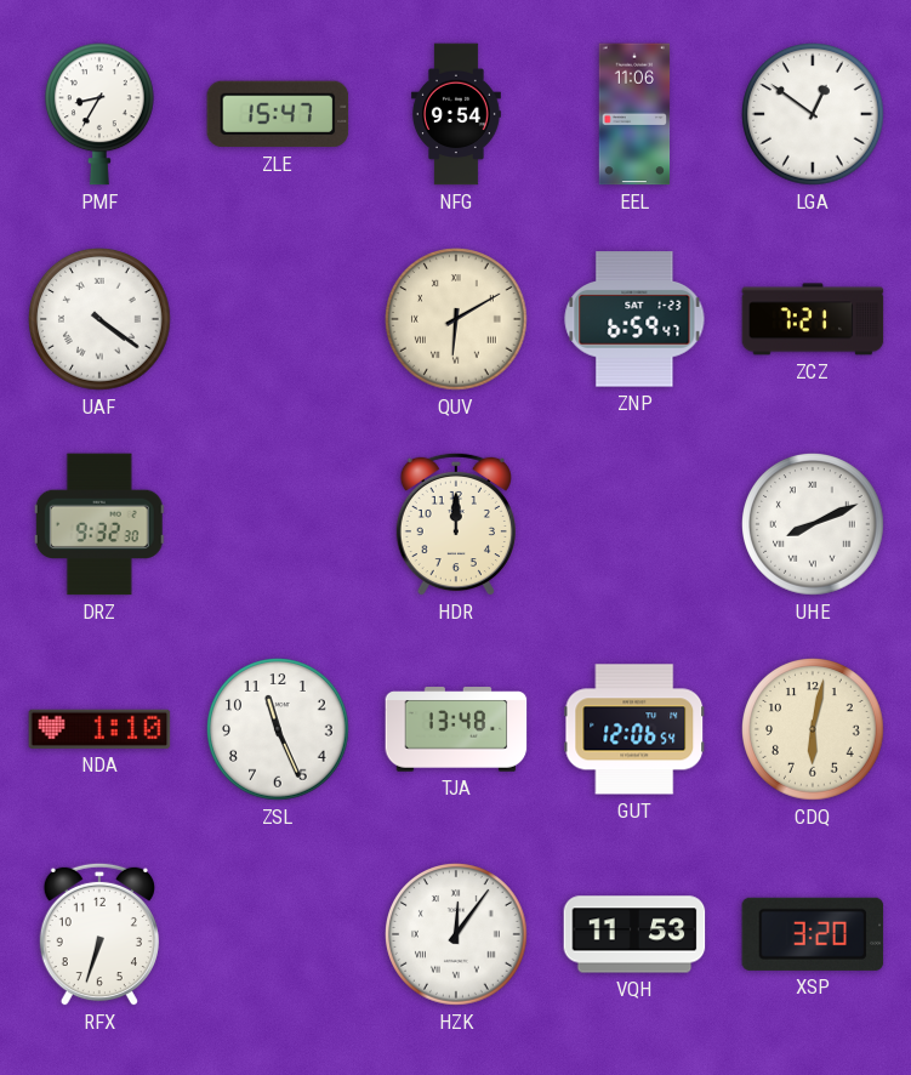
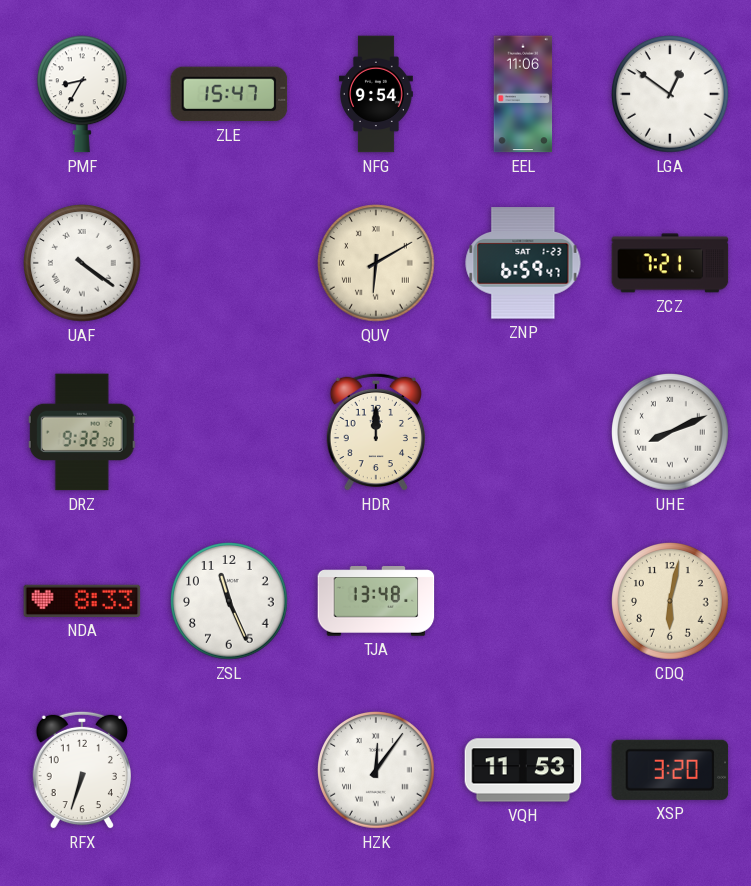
NDA: 1:10 -> 8:33
GUT: 12:06 -> none
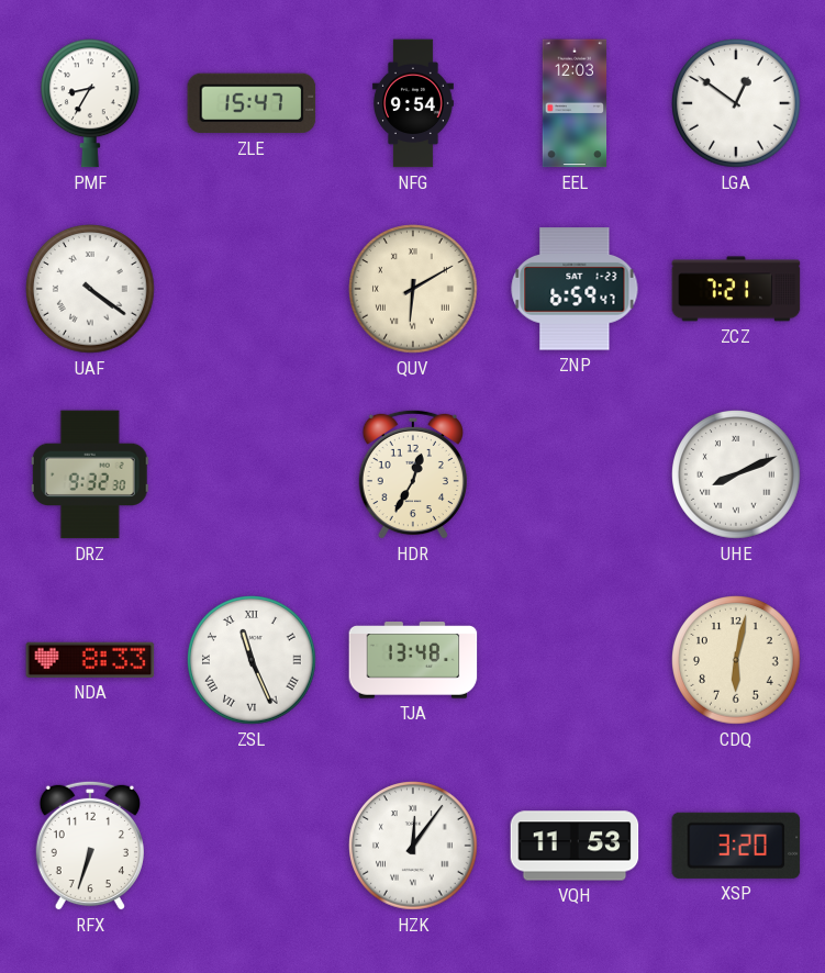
EEL: 11:06 -> 12:03
HDR: 12:00 -> 12:35
ZSL numerals: Arabic -> Roman
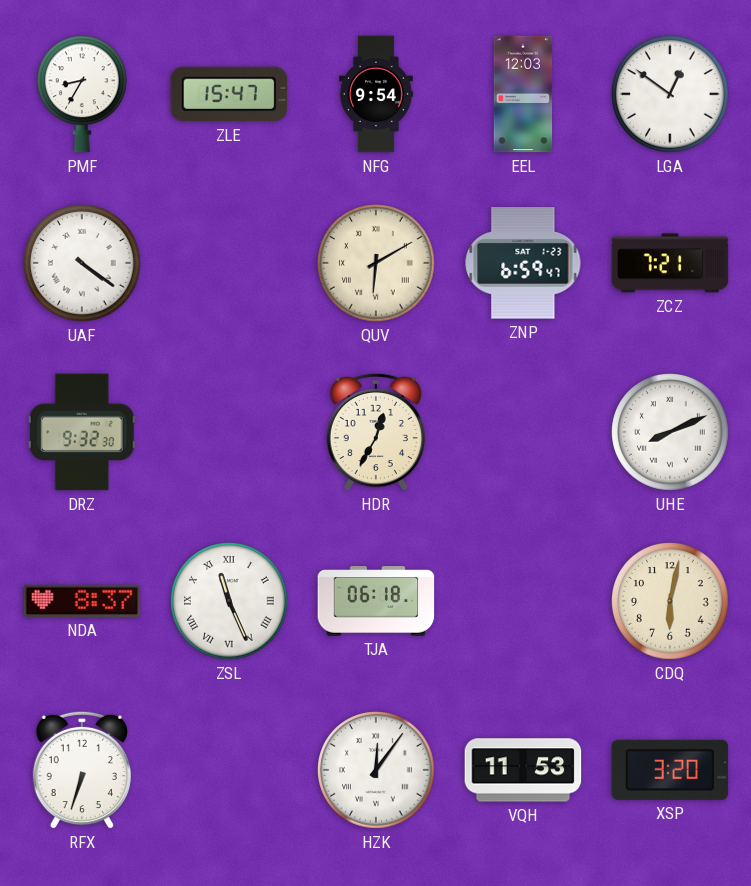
NDA: 8:33 -> 8:37
TJA: 13:48 -> 06:18
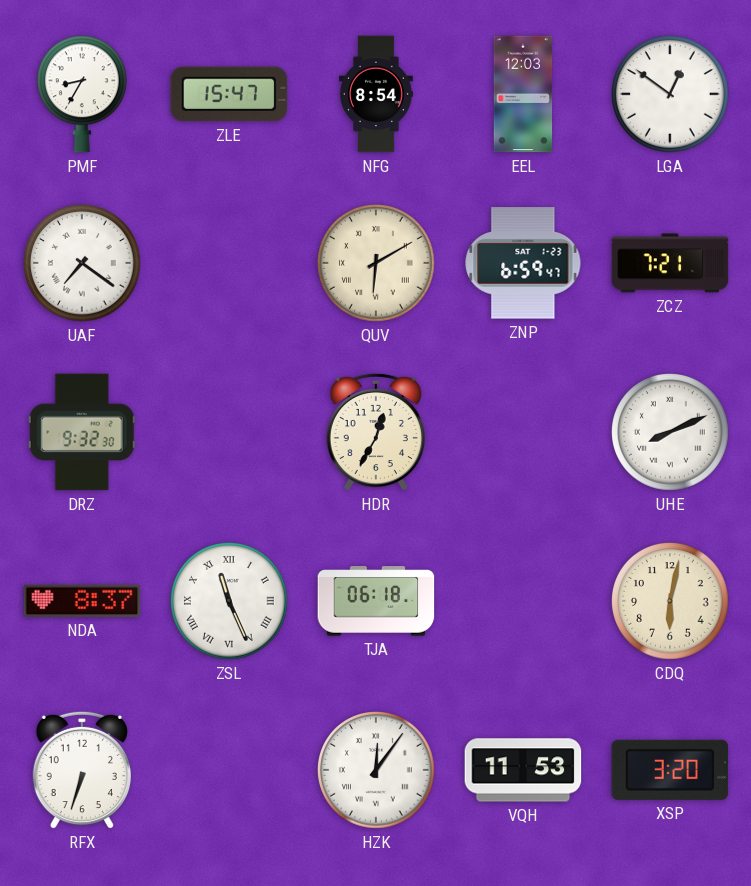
NFG: 9:54 -> 8:54
UAF: 4:21 -> 7:21
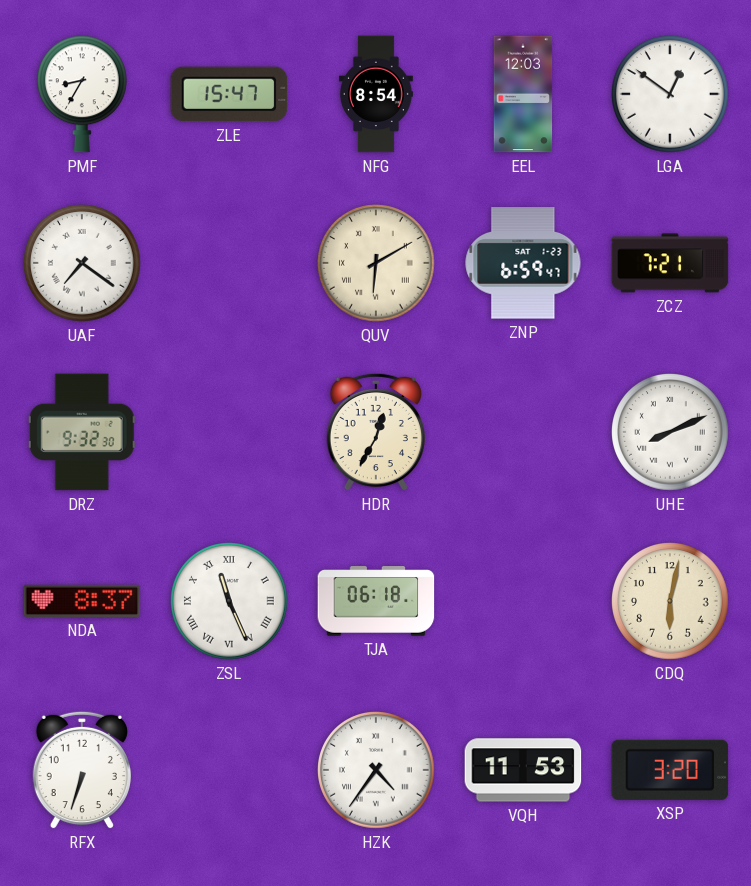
HZK: 12:06 -> 4:36
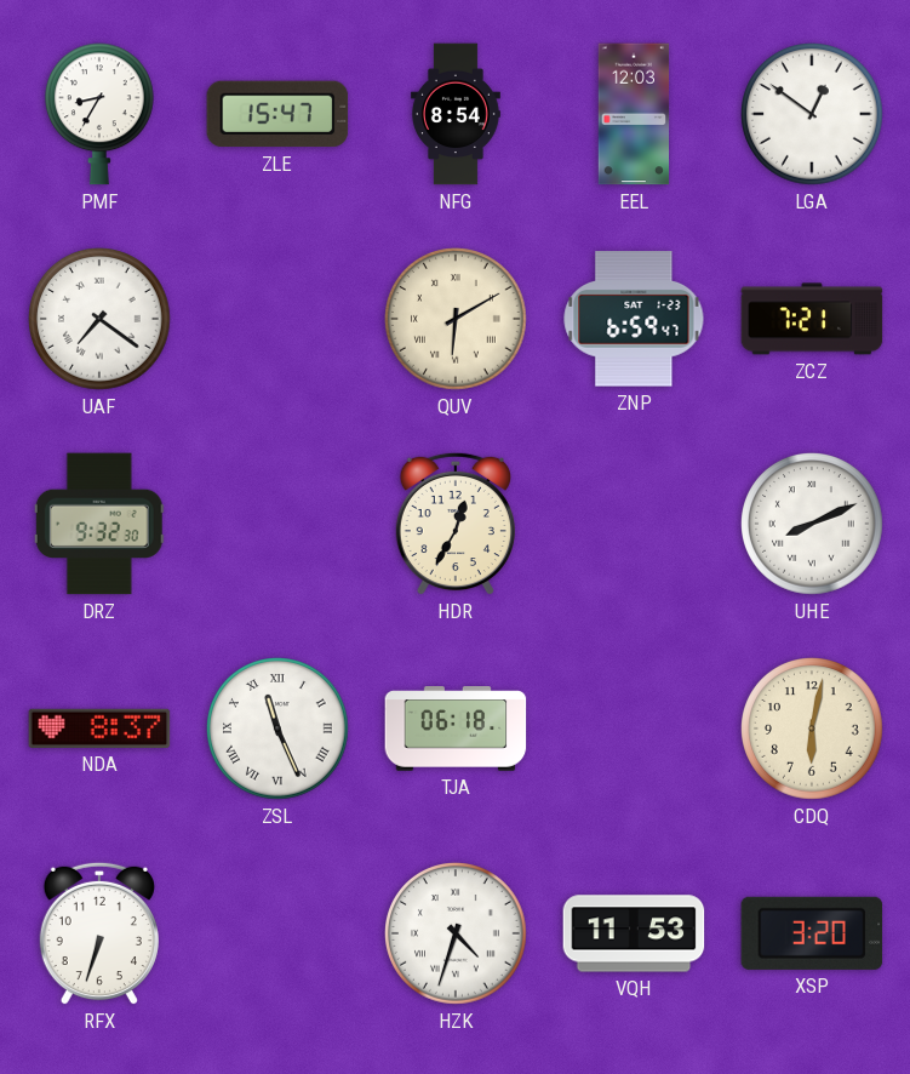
HZK: 4:36 -> 4:33
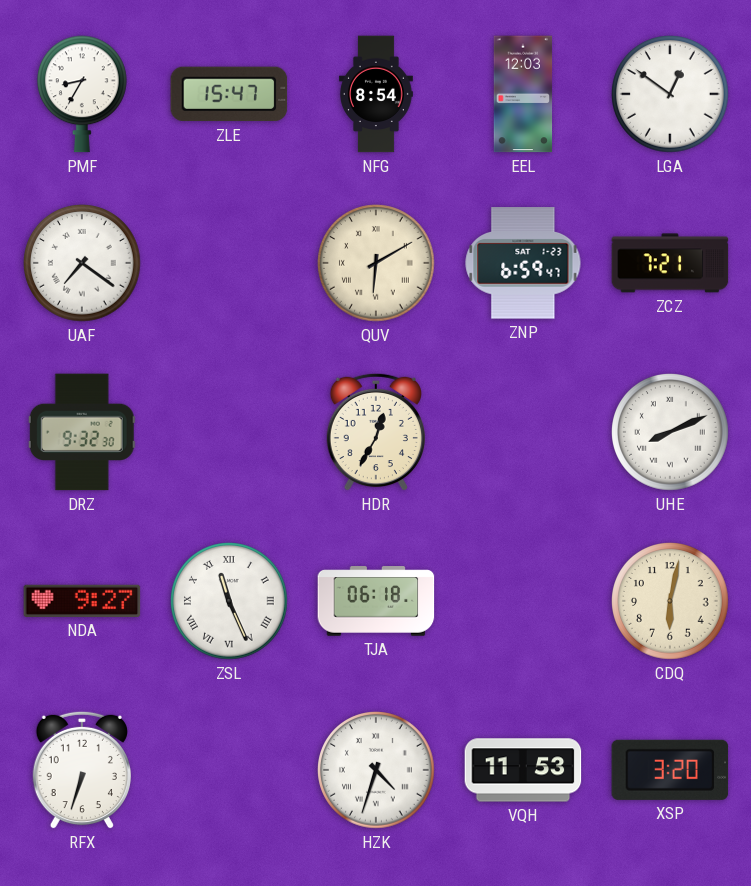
NDA: 8:37 -> 9:27
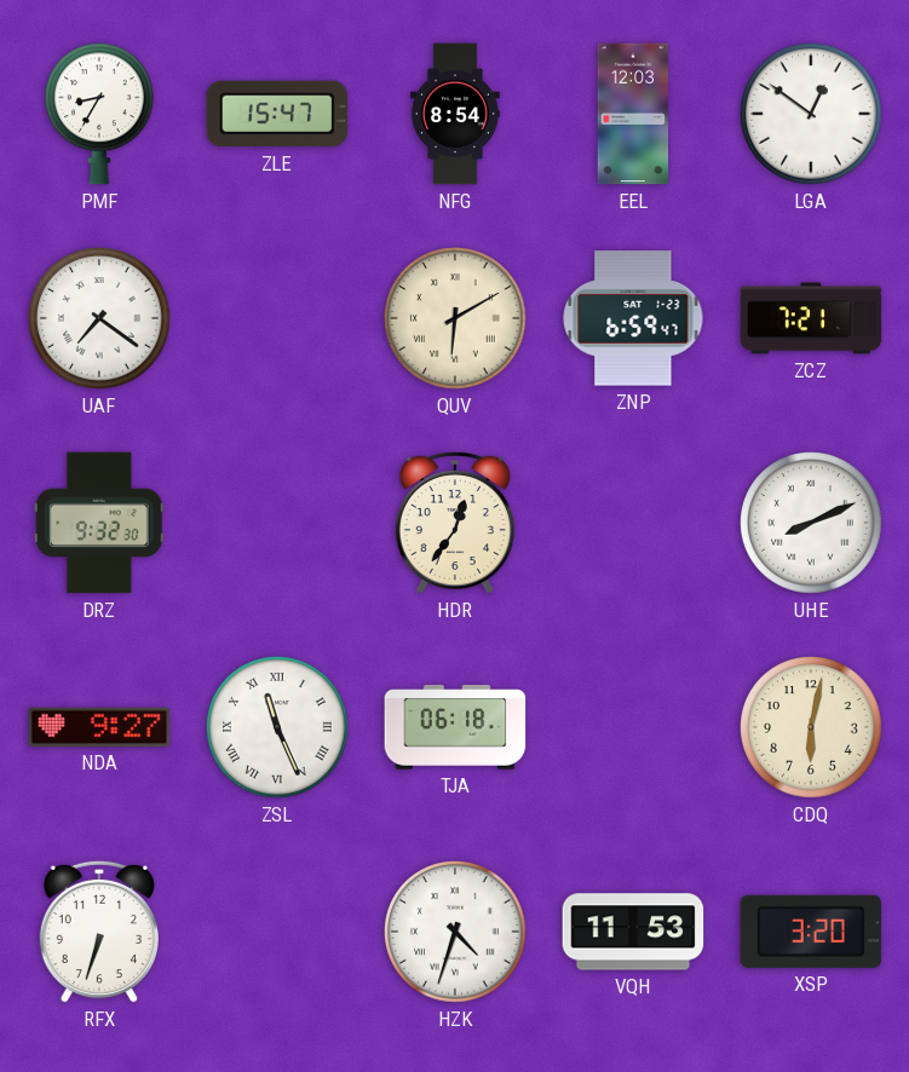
HDR: 12:35 -> 12:36
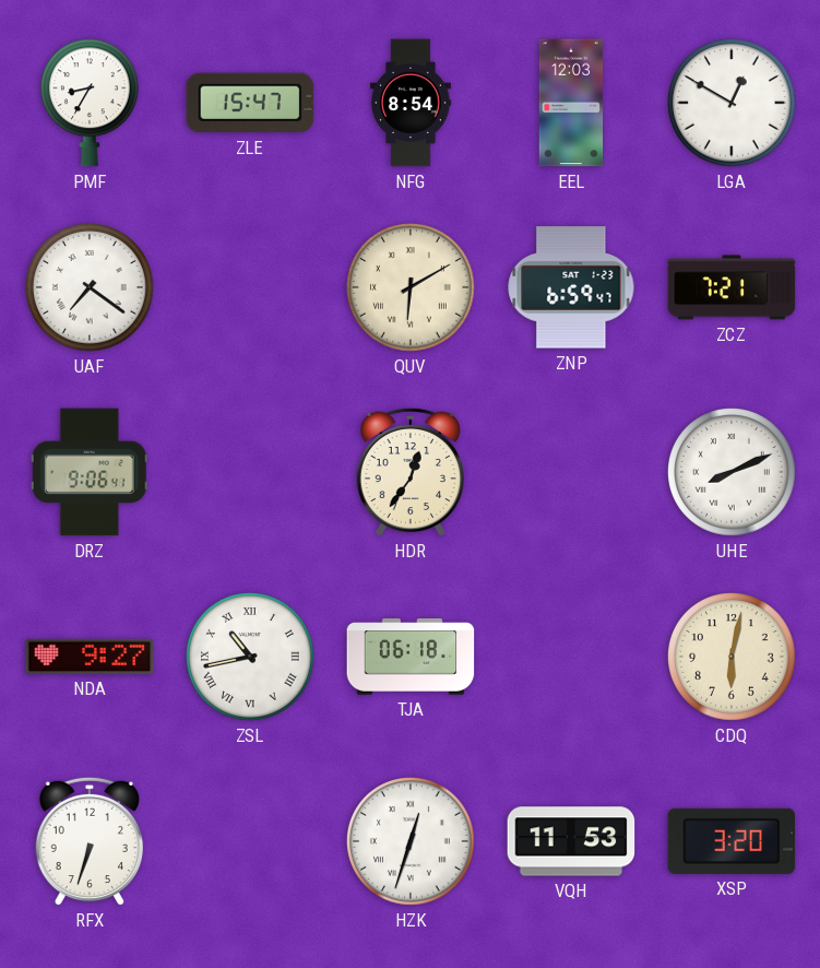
LGA: 12:51 -> 12:50
DRZ: 9:32 -> 9:06
ZSL: 11:26 -> 10:43
HZK: 4:33 -> 12:33
